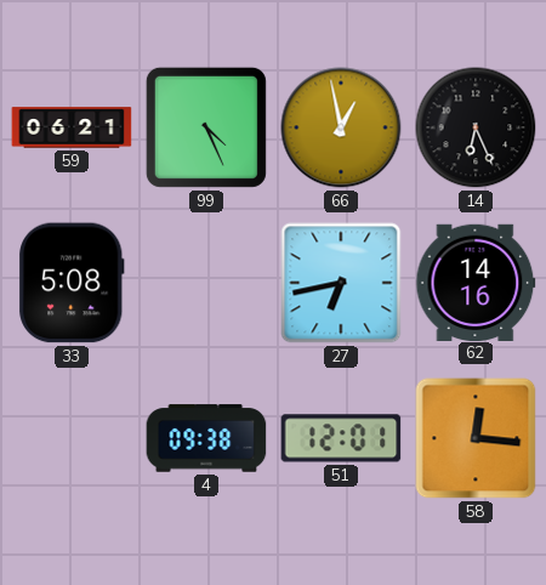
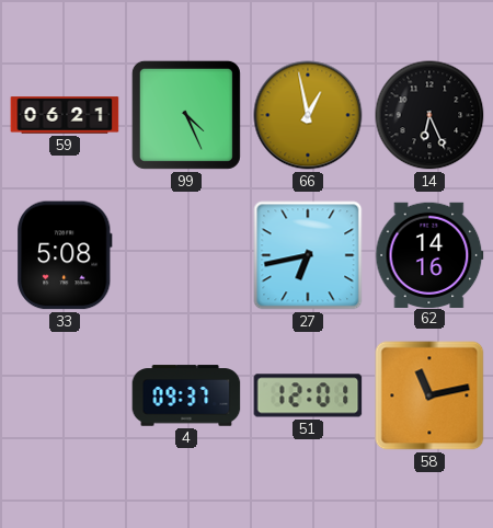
4: 09:38 -> 09:37
58: 12:16 -> 11:13
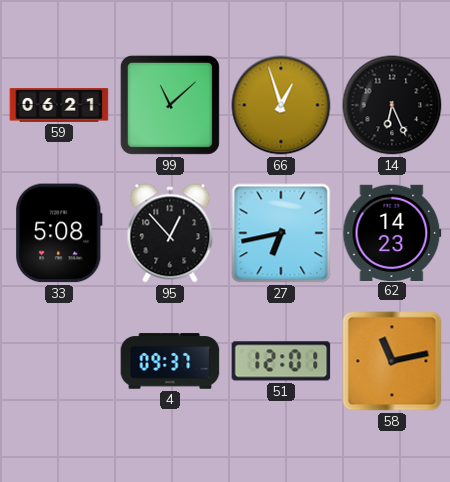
99: 4:26 -> 11:08
66: 12:58 -> 12:57
95: none -> 12:53
62: 14:16 -> 14:23
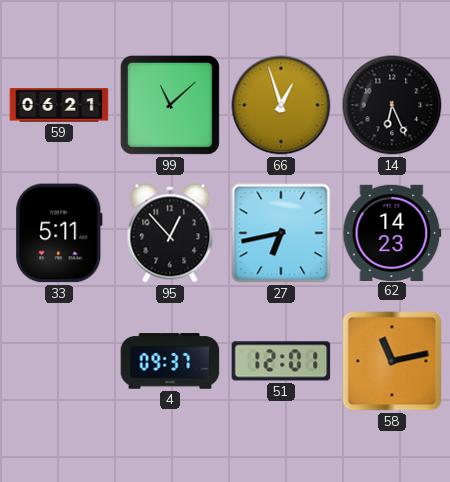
33: 5:08 -> 5:11
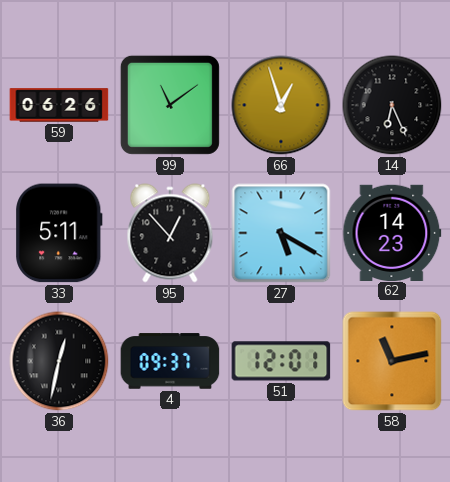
59: 06:21 -> 06:26
99: 11:08 -> 11:09
27: 6:43 -> 5:20
36: none -> 12:32
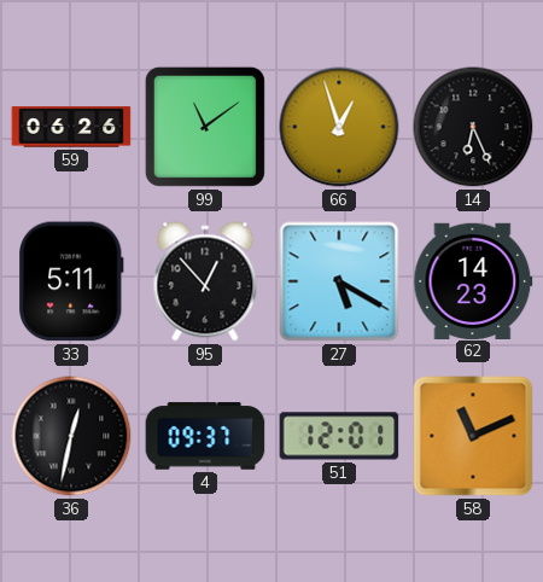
58: 11:13 -> 11:11
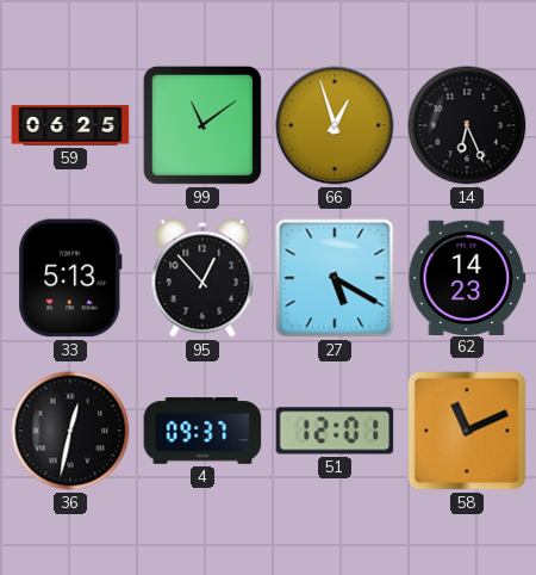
59: 06:26 -> 06:25
33: 5:11 -> 5:13
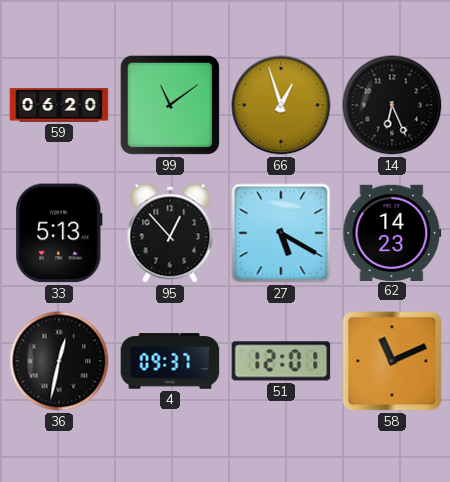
59: 06:25 -> 06:20
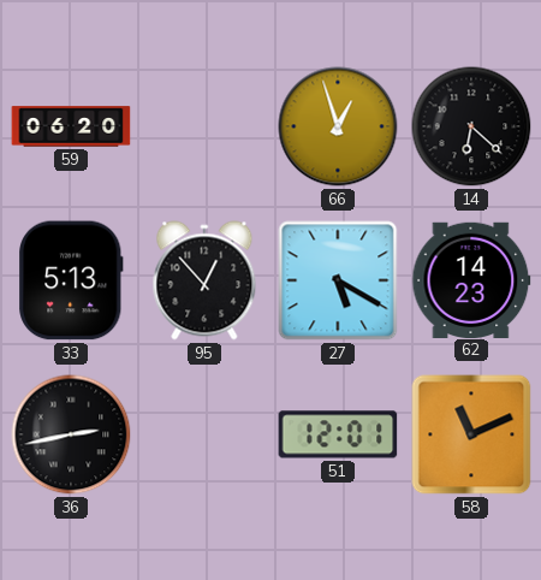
99: 11:09 -> none
14: 6:26 -> 6:22
36: 12:32 -> 2:43
4: 09:37 -> none
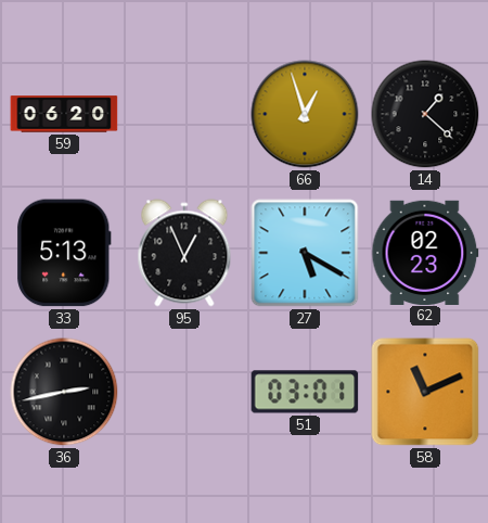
14: 6:22 -> 1:22
95: 12:53 -> 12:56
62: 14:23 -> 02:23
51: 12:01 -> 03:01
